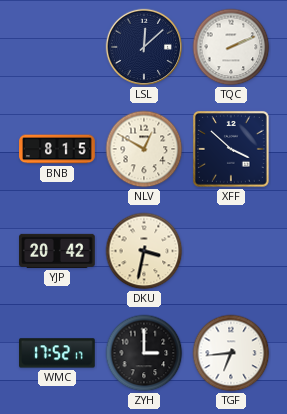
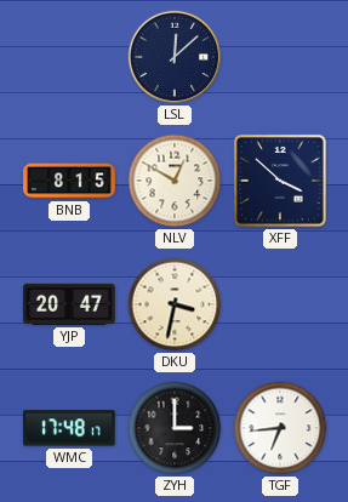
TQC: 2:11 -> none
YJP: 20:42 -> 20:47
WMC: 17:52 -> 17:48
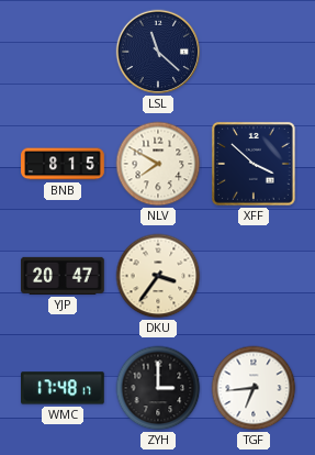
LSL: 12:08 -> 11:22
NLV: 12:50 -> 7:50
DKU: 3:32 -> 3:36
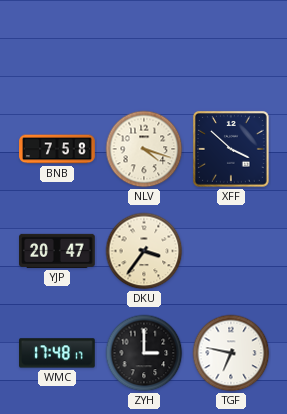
LSL: 11:22 -> none
BNB: 8:15 -> 7:58
NLV: 7:50 -> 4:18
TGF: 6:44 -> 6:47
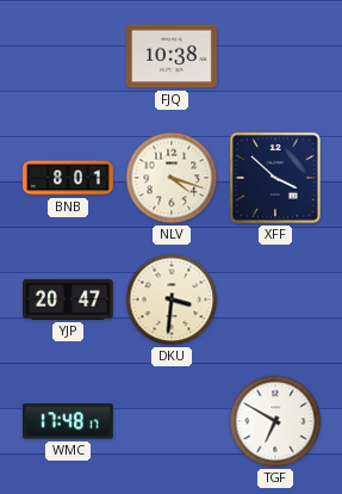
FJQ: none -> 10:38
BNB: 7:58 -> 8:01
DKU: 3:36 -> 3:31
ZYH: 3:00 -> none
TGF: 6:47 -> 6:50
